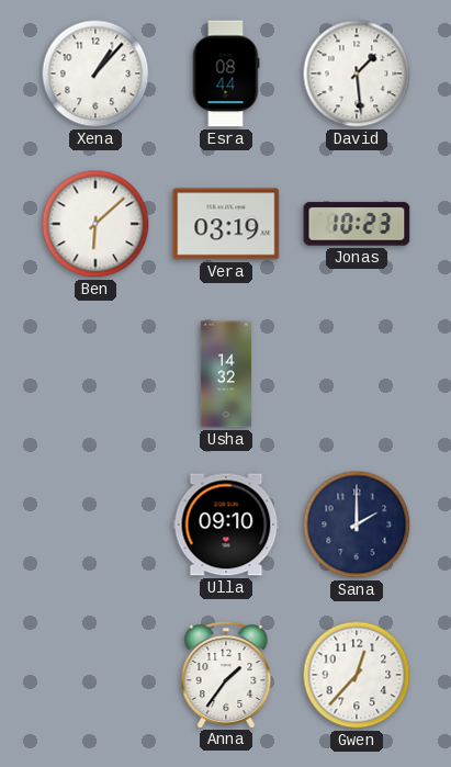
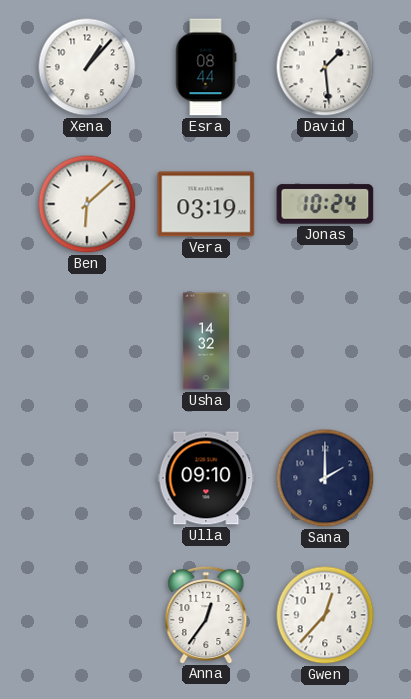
Jonas: 10:23 -> 10:24
Anna: 1:36 -> 12:36
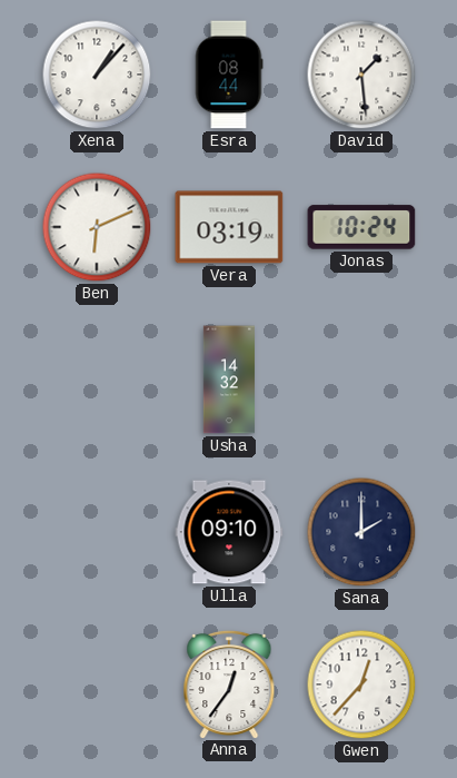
Ben: 6:08 -> 6:11
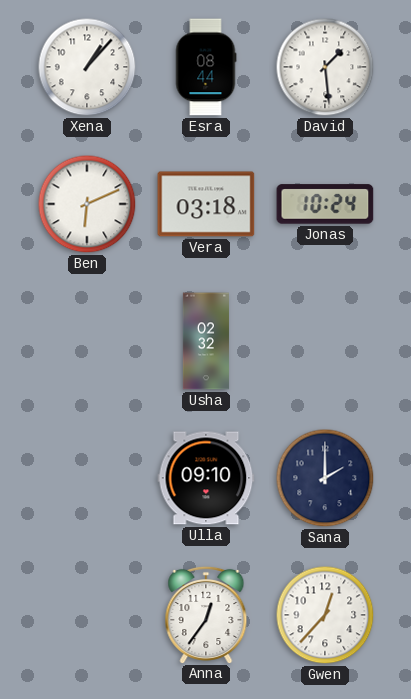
Vera: 03:19 -> 03:18
Usha: 14:32 -> 02:32
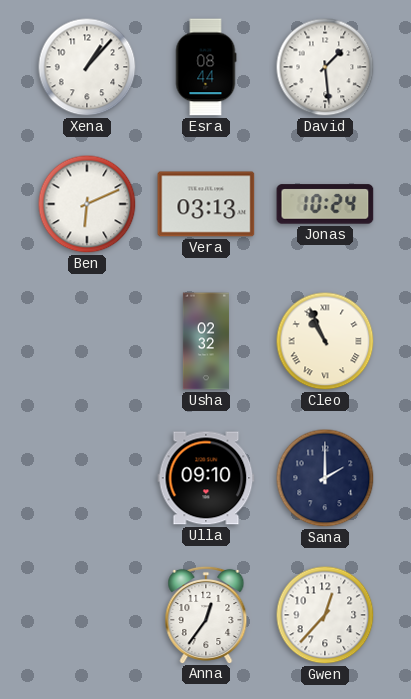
Vera: 03:18 -> 03:13
Cleo: none -> 10:56
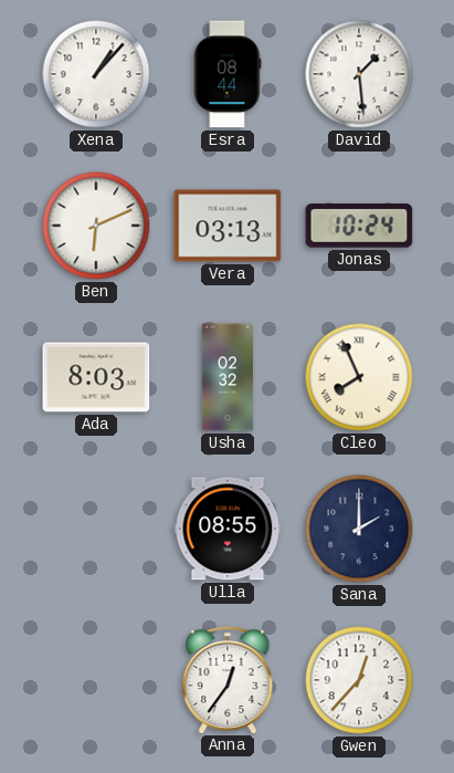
Ada: none -> 8:03
Cleo: 10:56 -> 7:56
Ulla: 09:10 -> 08:55
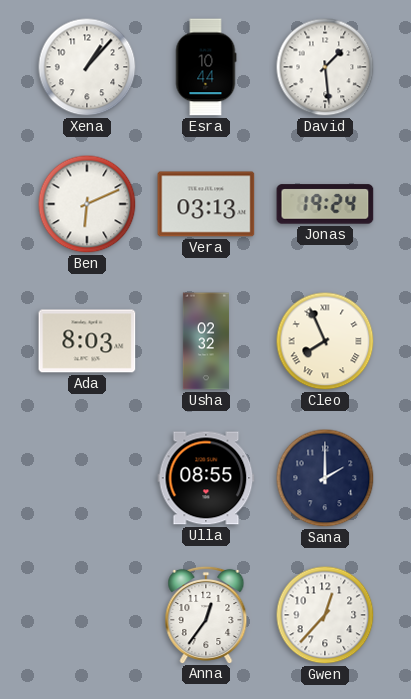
Esra: 08:44 -> 10:44
Jonas: 10:24 -> 19:24
